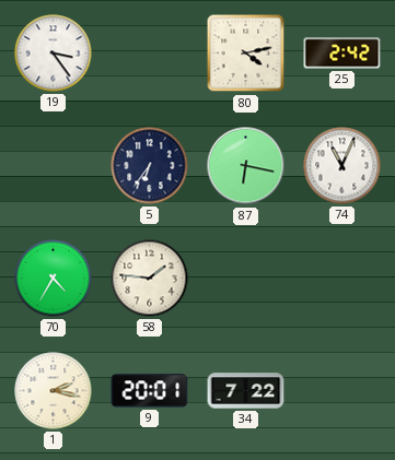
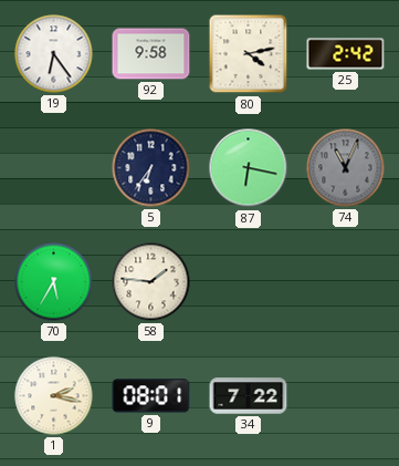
19: 3:24 -> 6:24
92: none -> 9:58
74 dial: white -> grey
70: 4:35 -> 5:35
9: 20:01 -> 08:01
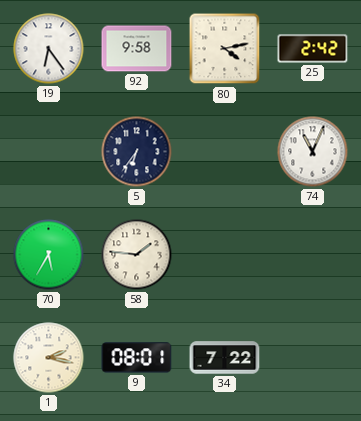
87: 6:17 -> none
74 dial: grey -> white
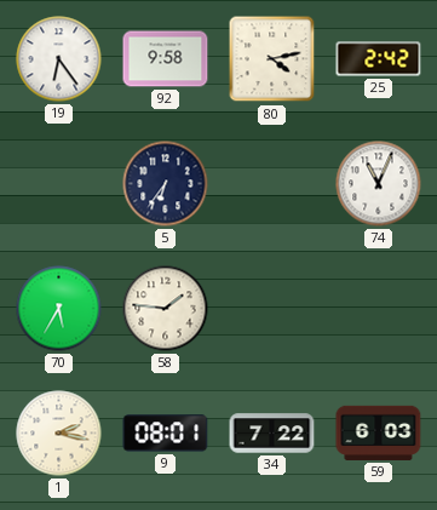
59: none -> 6:03
